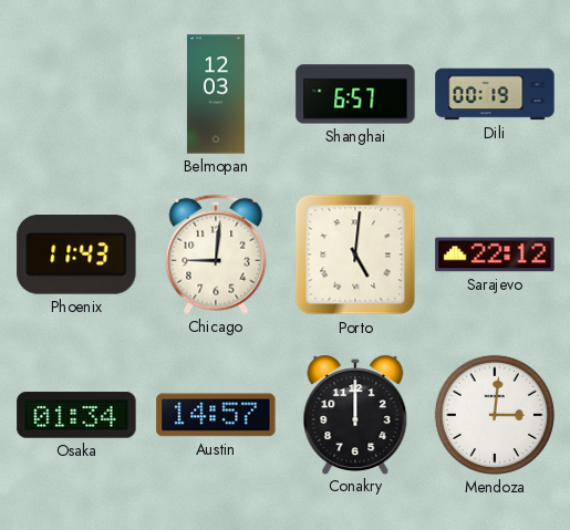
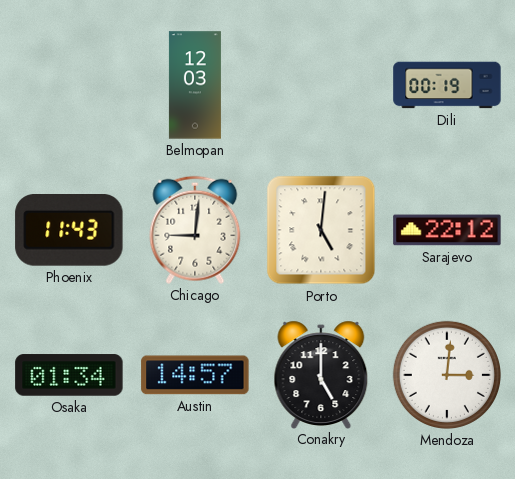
Shanghai: 6:57 -> none
Conakry: 12:00 -> 5:00
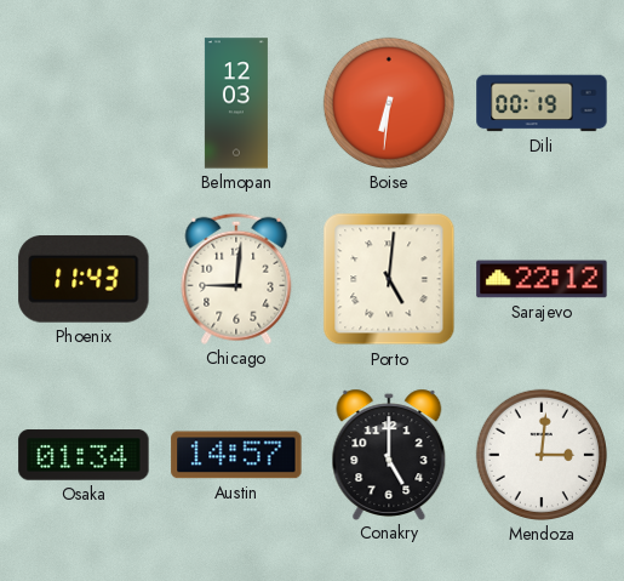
Boise: none -> 6:31
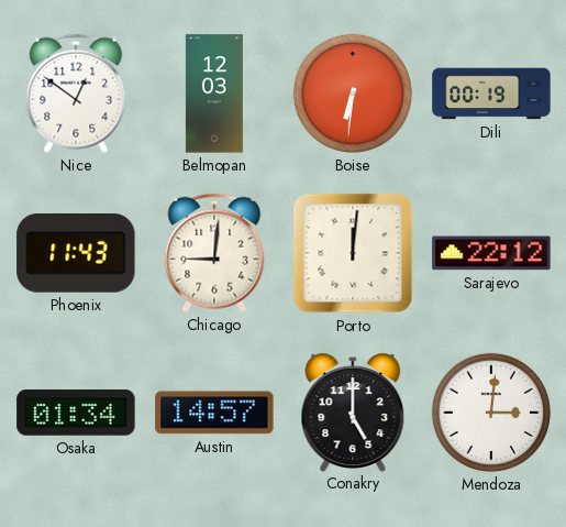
Nice: none -> 12:51
Porto: 5:01 -> 12:01
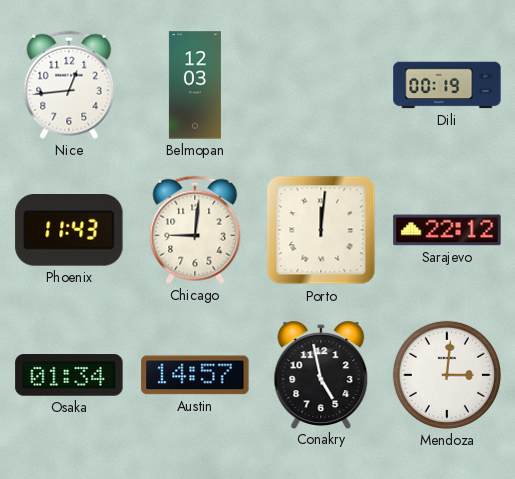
Nice: 12:51 -> 12:44
Boise: 6:31 -> none
Conakry: 5:00 -> 4:58
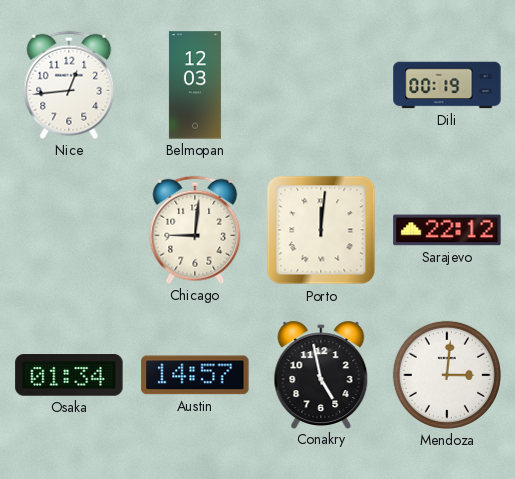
Phoenix: 11:43 -> none
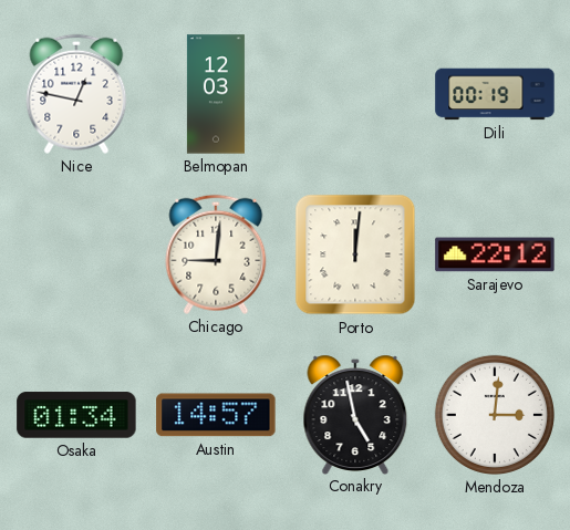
Nice: 12:44 -> 12:47
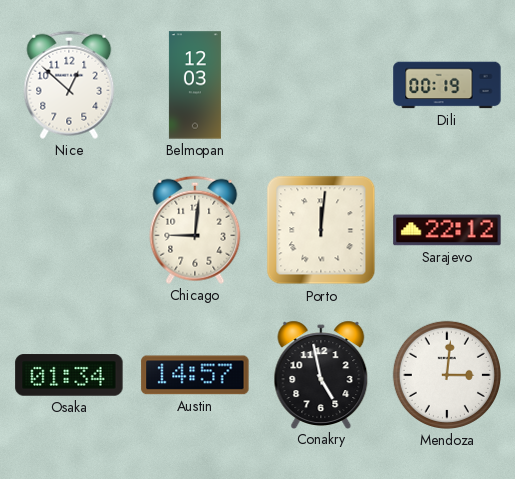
Nice: 12:47 -> 12:52
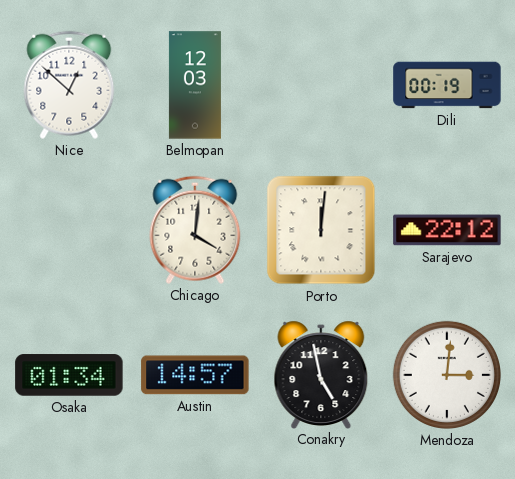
Chicago: 9:01 -> 4:01
